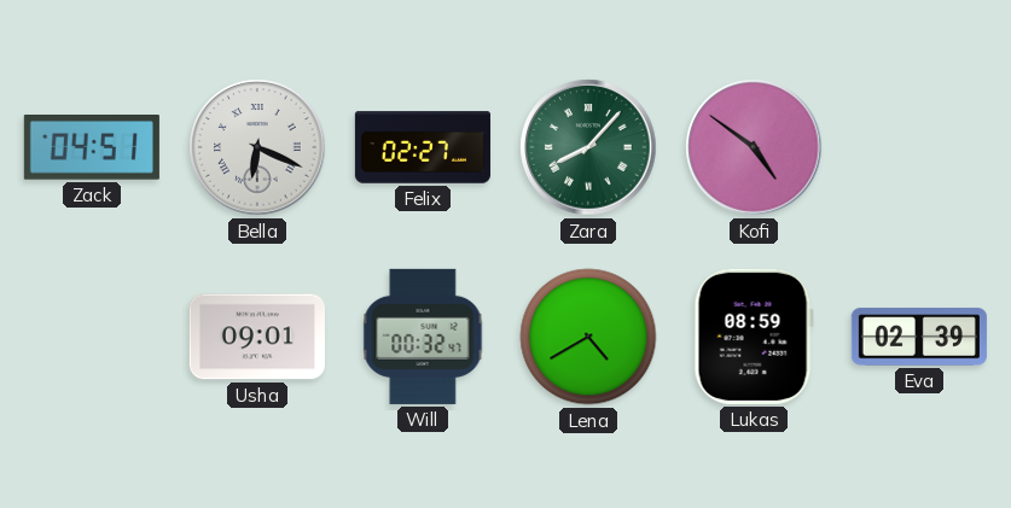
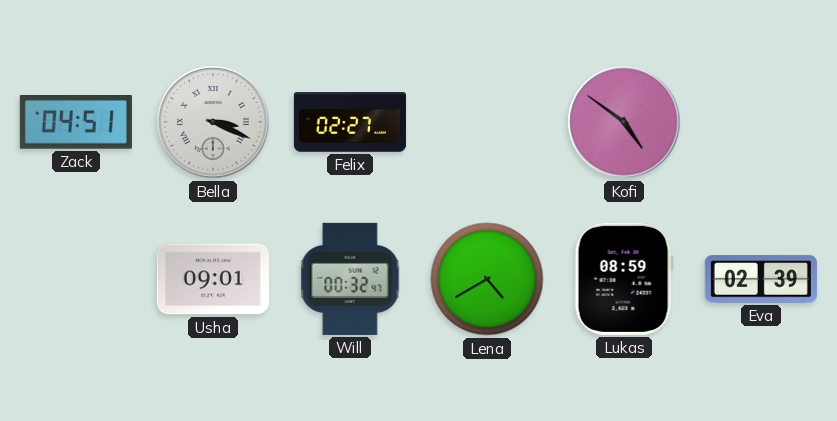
Bella: 6:19 -> 3:19
Zara: 8:07 -> none
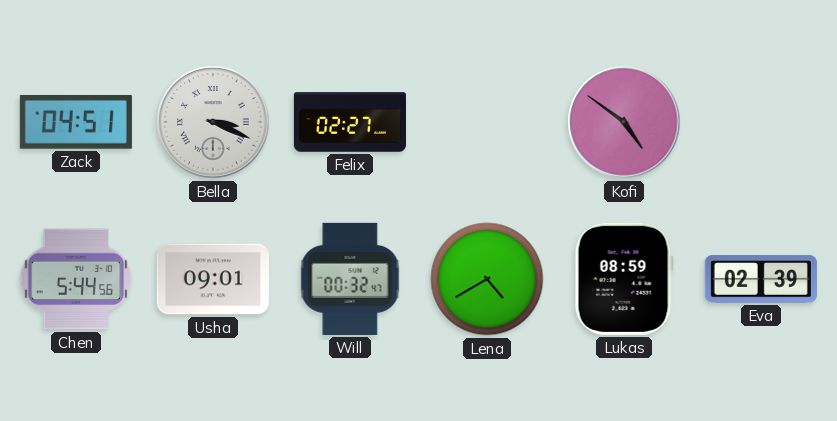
Chen: none -> 5:44
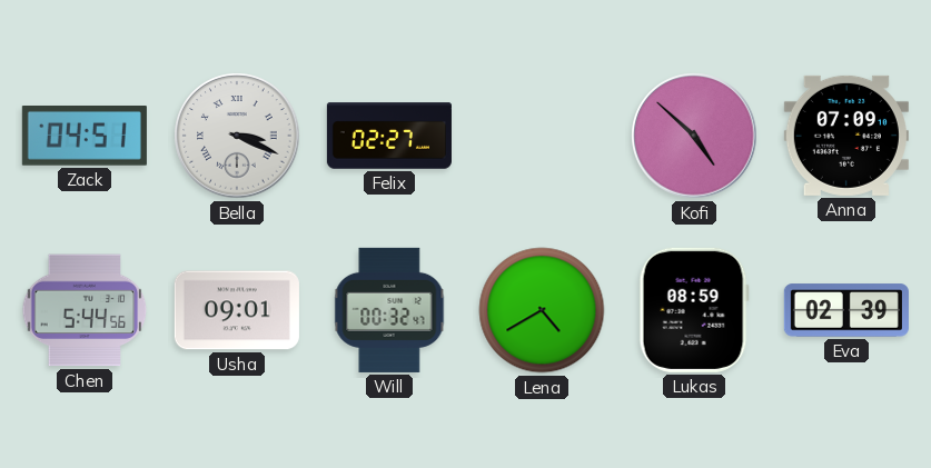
Kofi: 4:51 -> 4:52
Anna: none -> 07:09
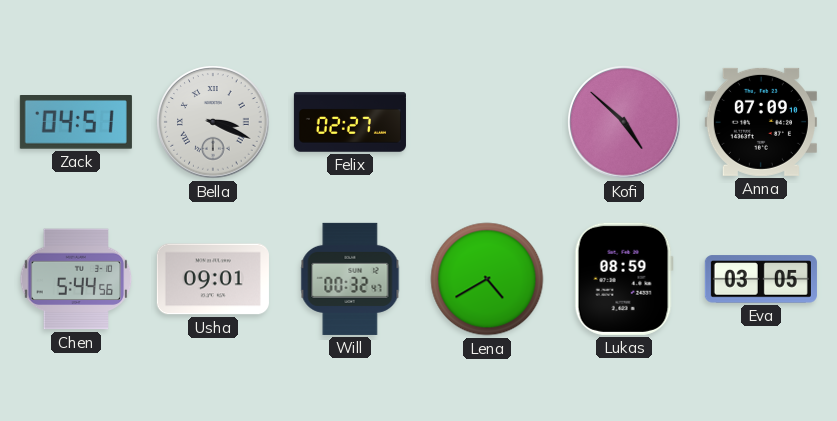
Eva: 02:39 -> 03:05
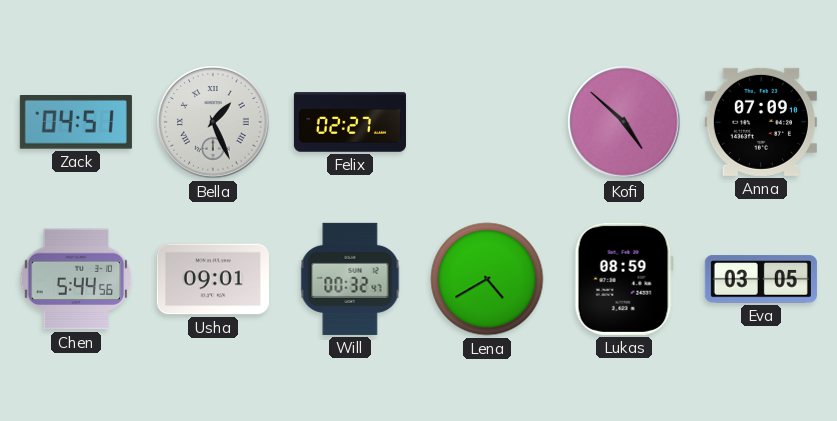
Bella: 3:19 -> 1:26
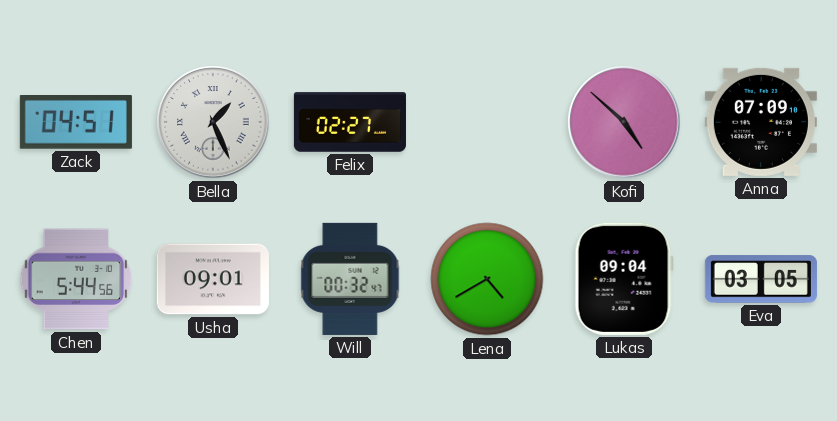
Lukas: 08:59 -> 09:04
